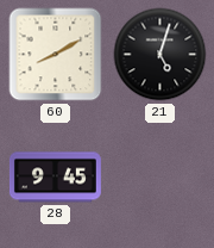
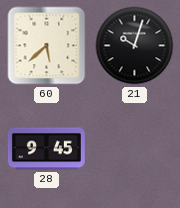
60: 8:10 -> 5:38
21: 5:03 -> 10:03
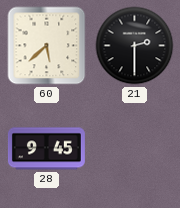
21: 10:03 -> 2:30
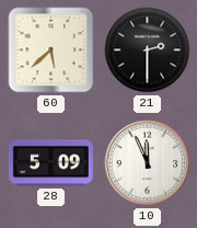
28: 9:45 -> 5:09
10: none -> 11:56
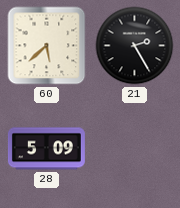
21: 2:30 -> 2:25
10: 11:56 -> none
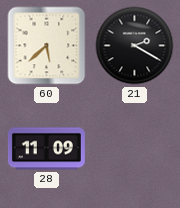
21: 2:25 -> 2:20
28: 5:09 -> 11:09
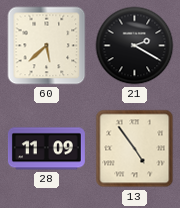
13: none -> 4:54
